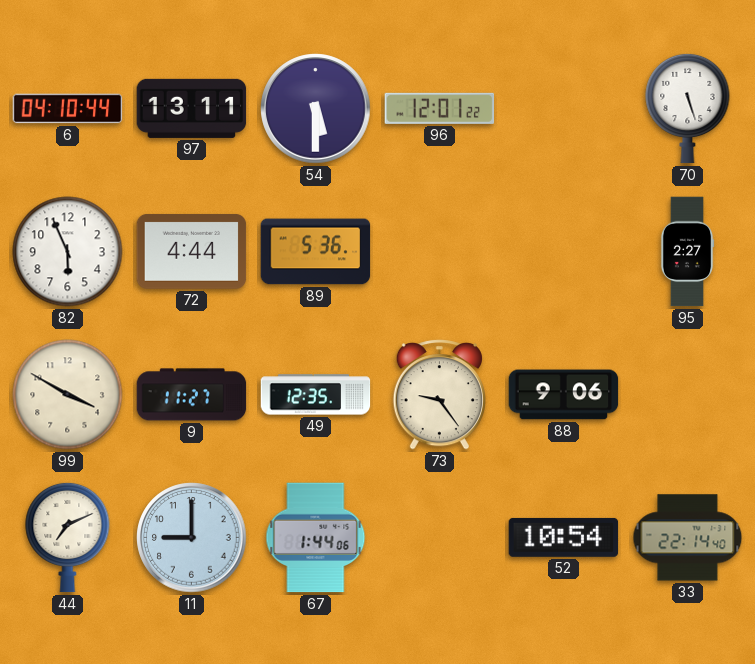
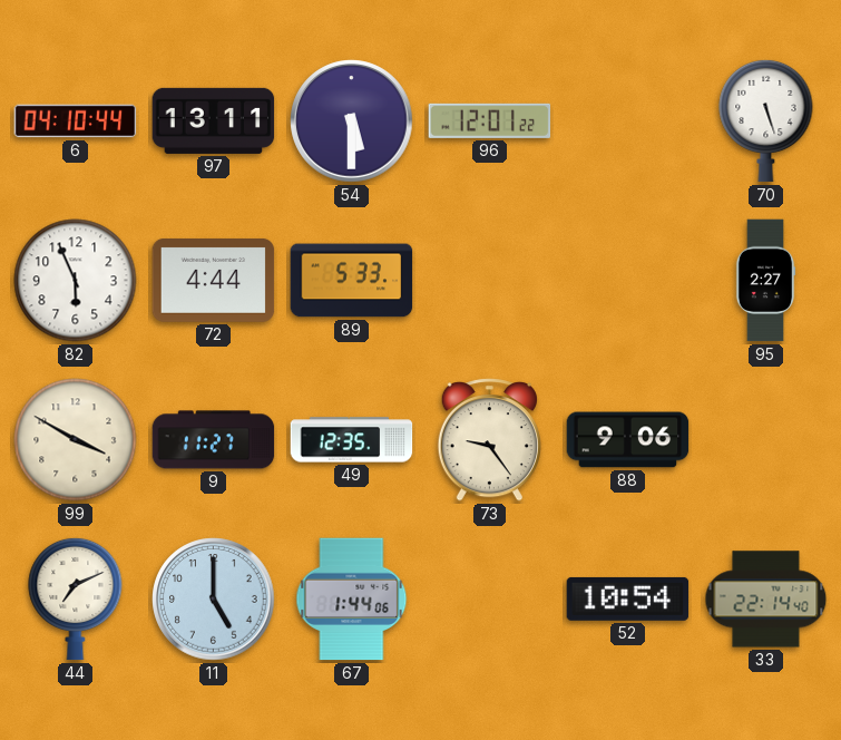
89: 5:36 -> 5:33
11: 9:00 -> 5:00
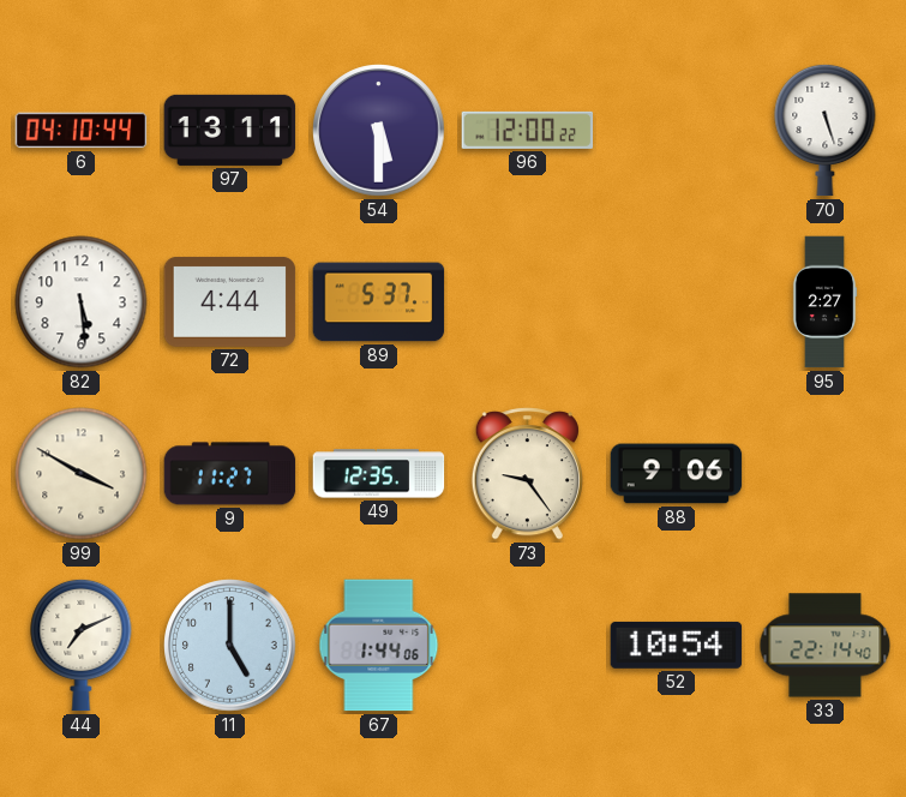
96: 12:01 -> 12:00
82: 5:56 -> 5:29
89: 5:33 -> 5:37
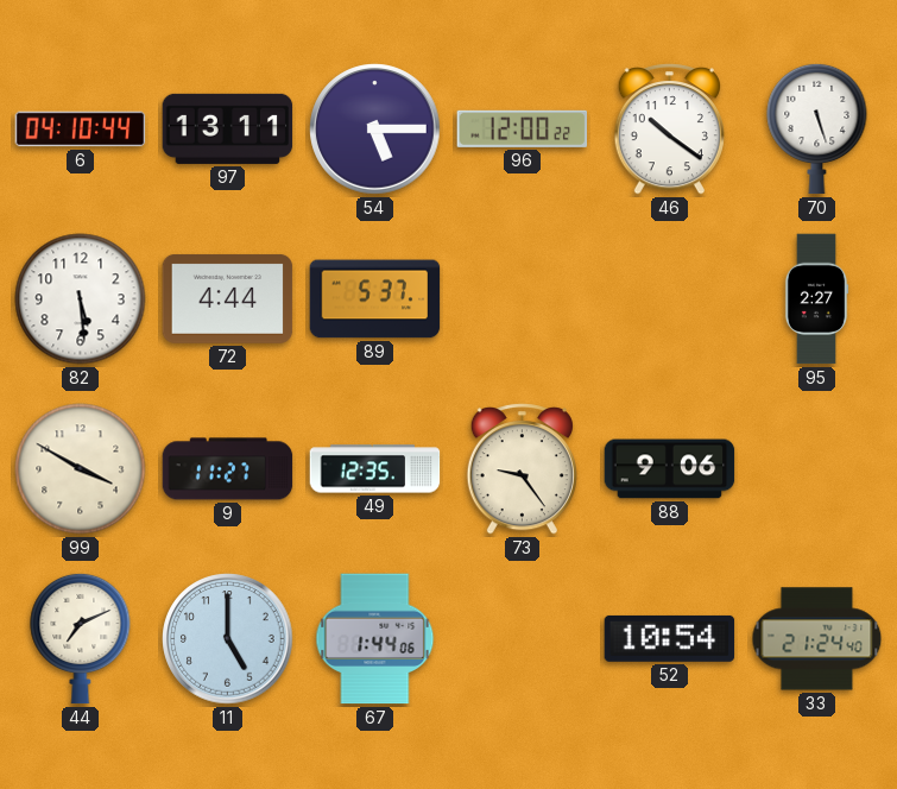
54: 5:30 -> 5:15
46: none -> 10:21
33: 22:14 -> 21:24
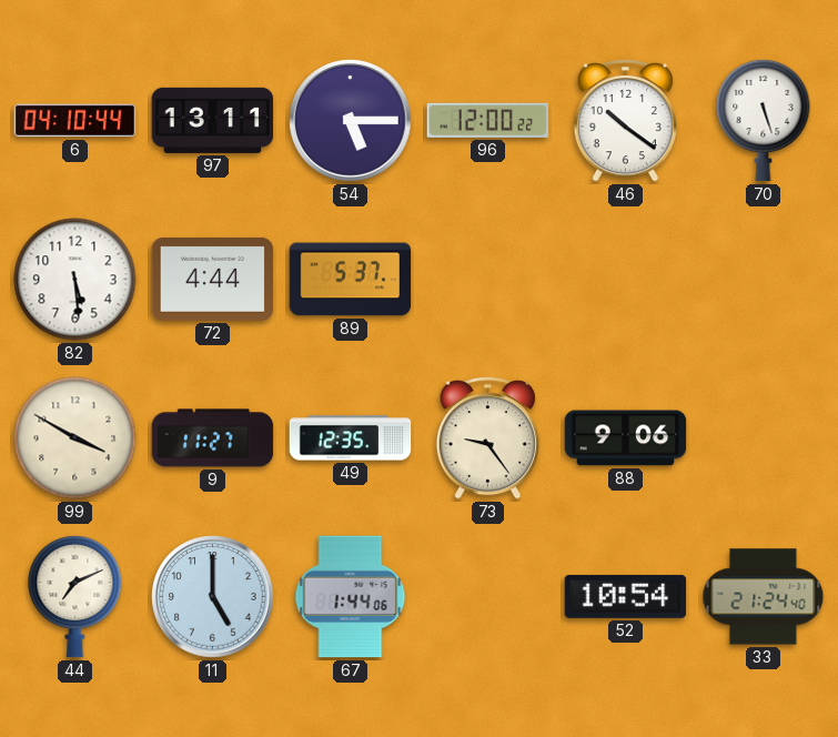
95: 2:27 -> none
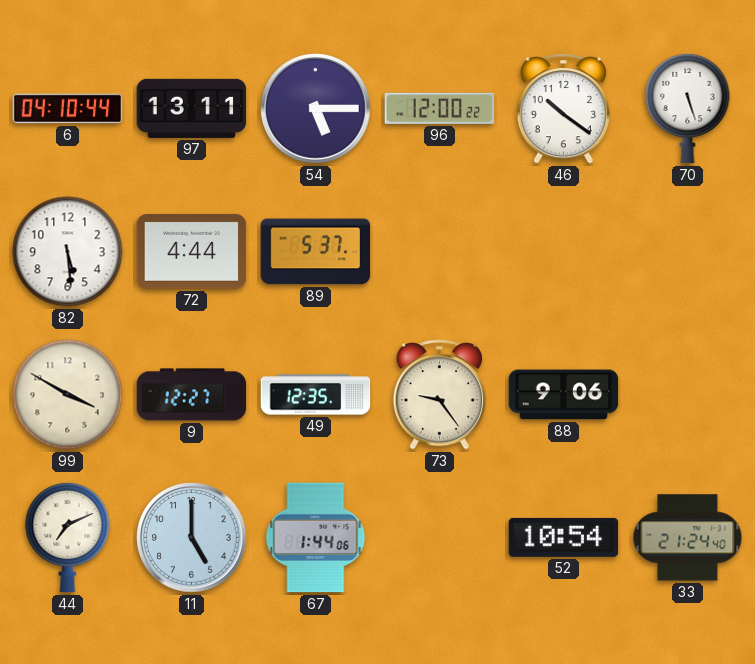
9: 11:27 -> 12:27
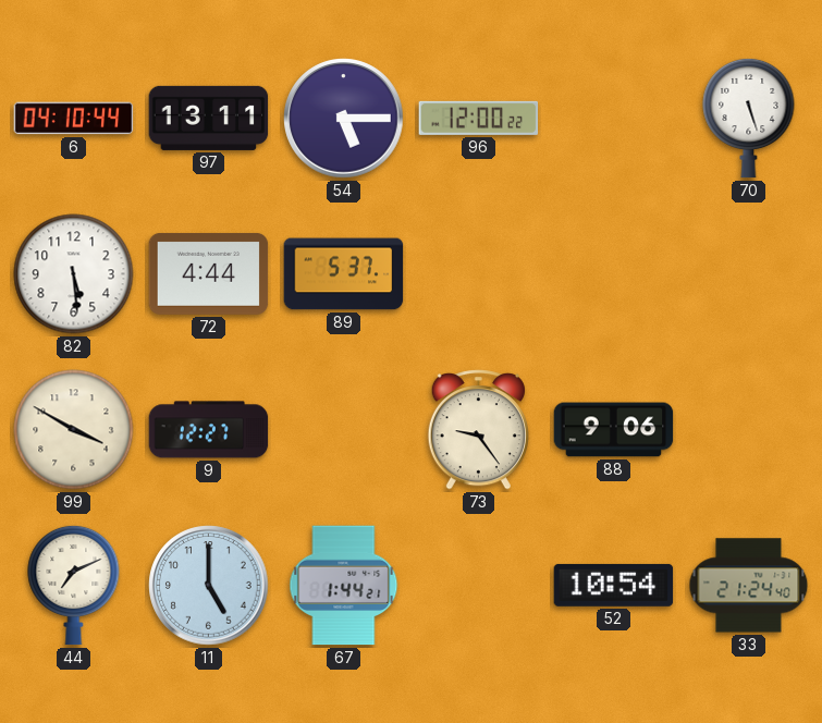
46: 10:21 -> none
49: 12:35 -> none
67: 1:44:06 -> 1:44:21
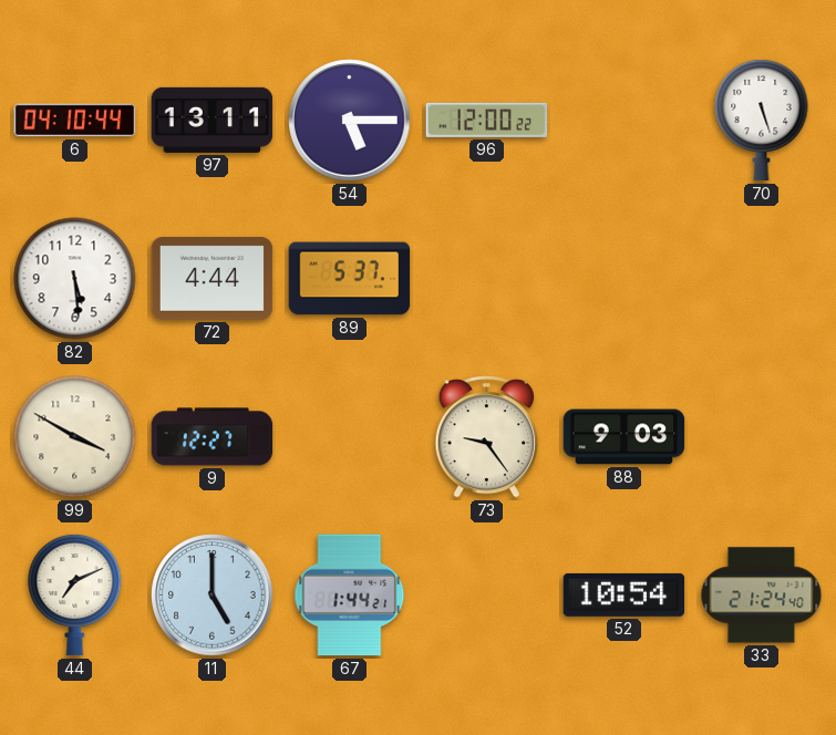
88: 9:06 -> 9:03
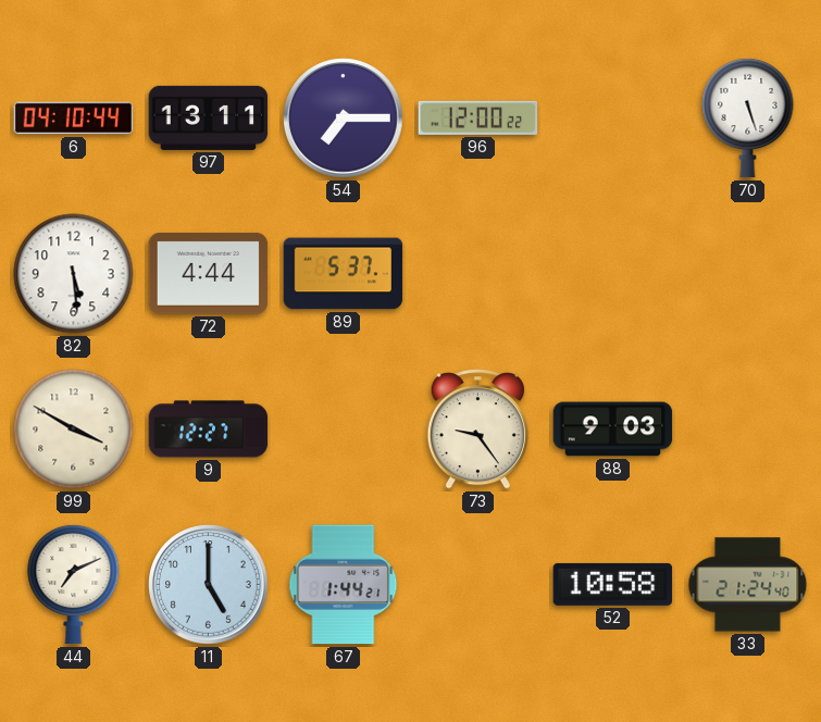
54: 5:15 -> 7:15
52: 10:54 -> 10:58
